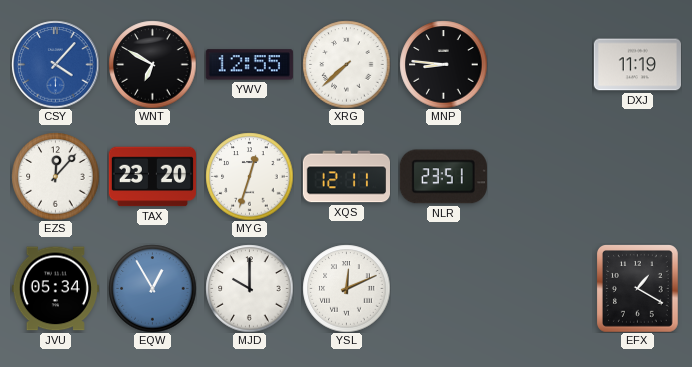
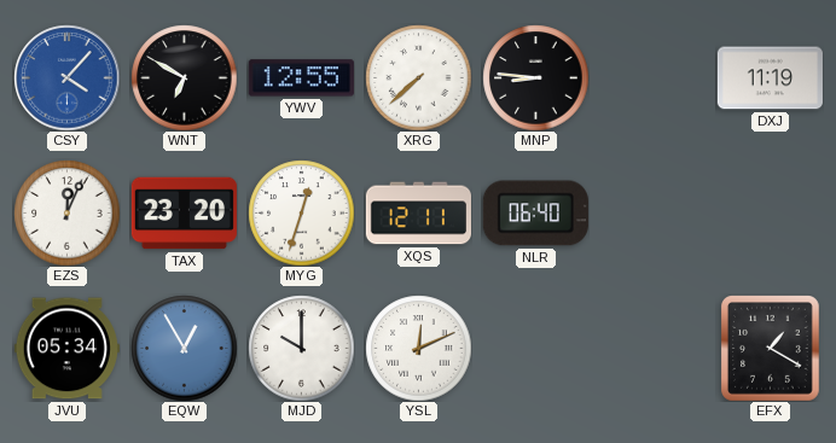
EZS: 12:07 -> 12:04
NLR: 23:51 -> 06:40
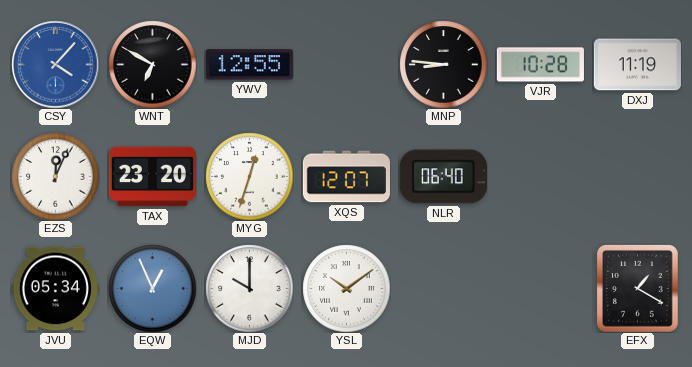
XRG: 7:38 -> none
VJR: none -> 10:28
XQS: 12:11 -> 12:07
EQW: 12:55 -> 12:56
YSL: 12:11 -> 10:09
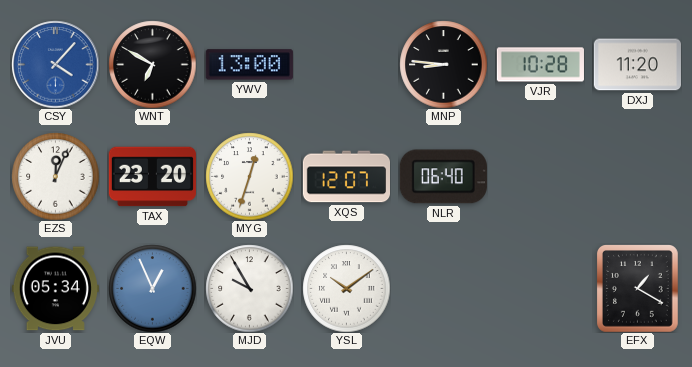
YWV: 12:55 -> 13:00
DXJ: 11:19 -> 11:20
MJD: 10:00 -> 9:55
